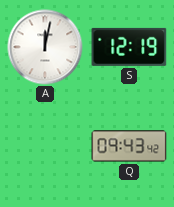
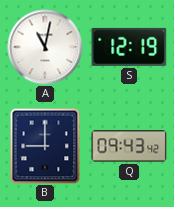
A: 12:02 -> 11:02
B: none -> 9:00
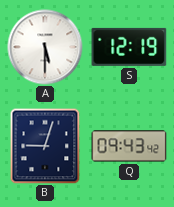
A: 11:02 -> 5:30
B: 9:00 -> 9:03
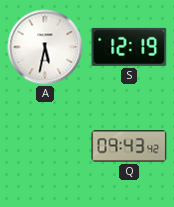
A: 5:30 -> 5:32
B: 9:03 -> none
